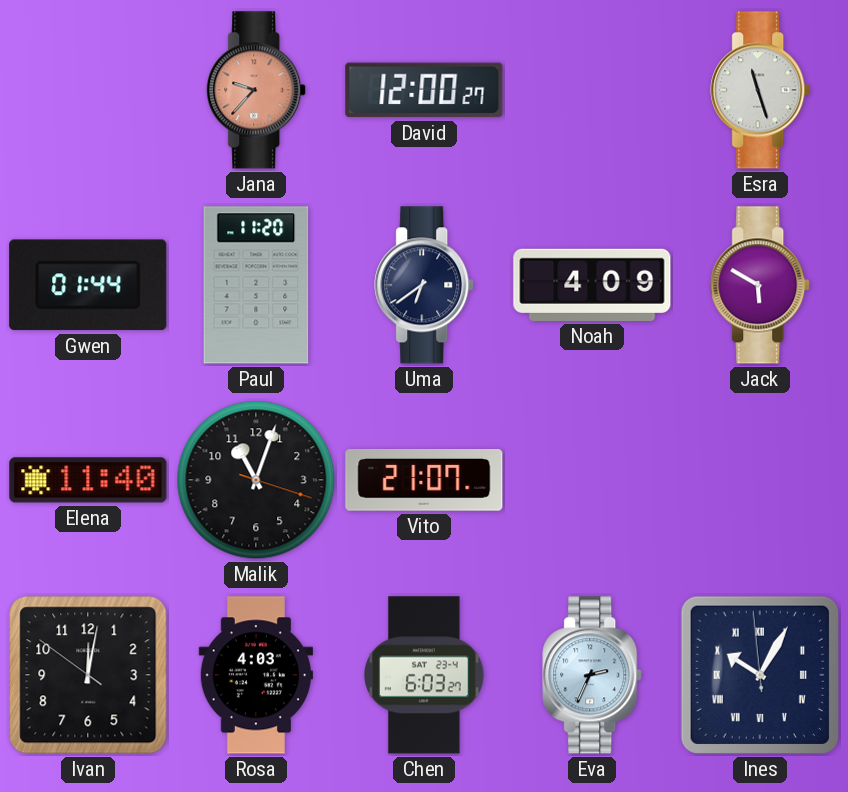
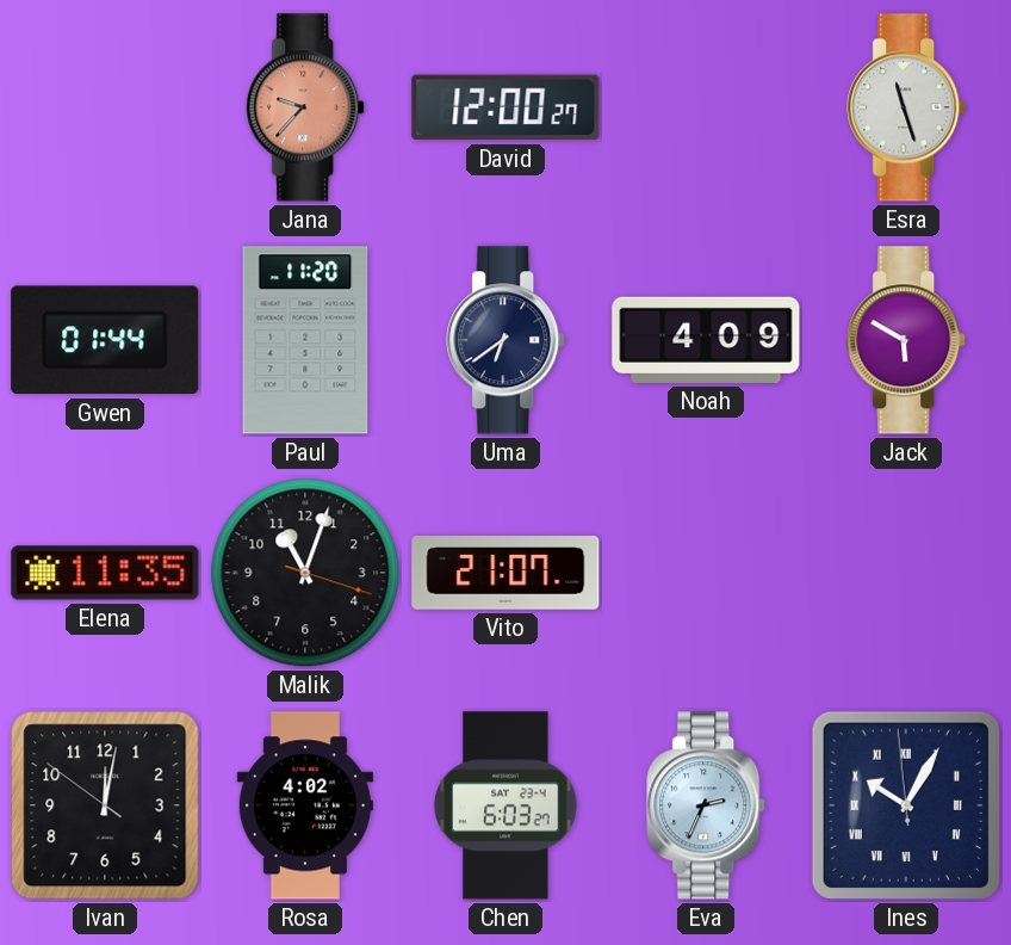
Elena: 11:40 -> 11:35
Rosa: 4:03 -> 4:02
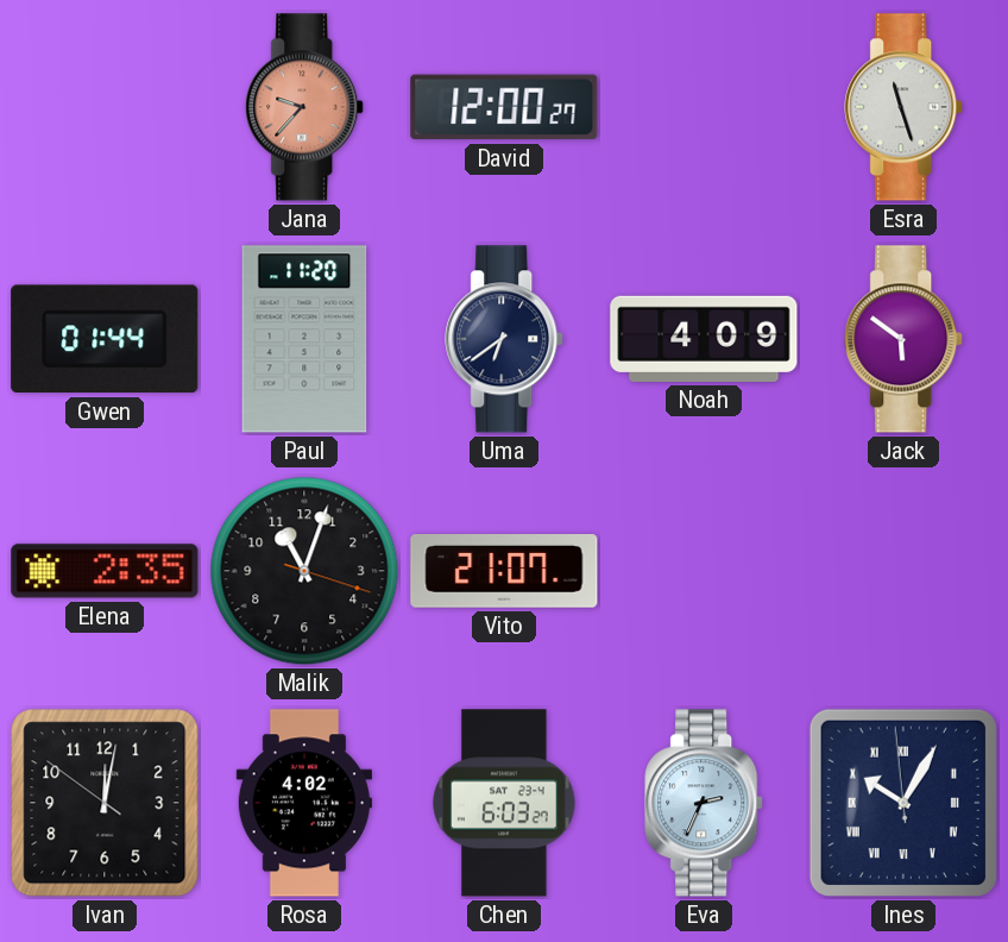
Jack: 5:50 -> 5:51
Elena: 11:35 -> 2:35
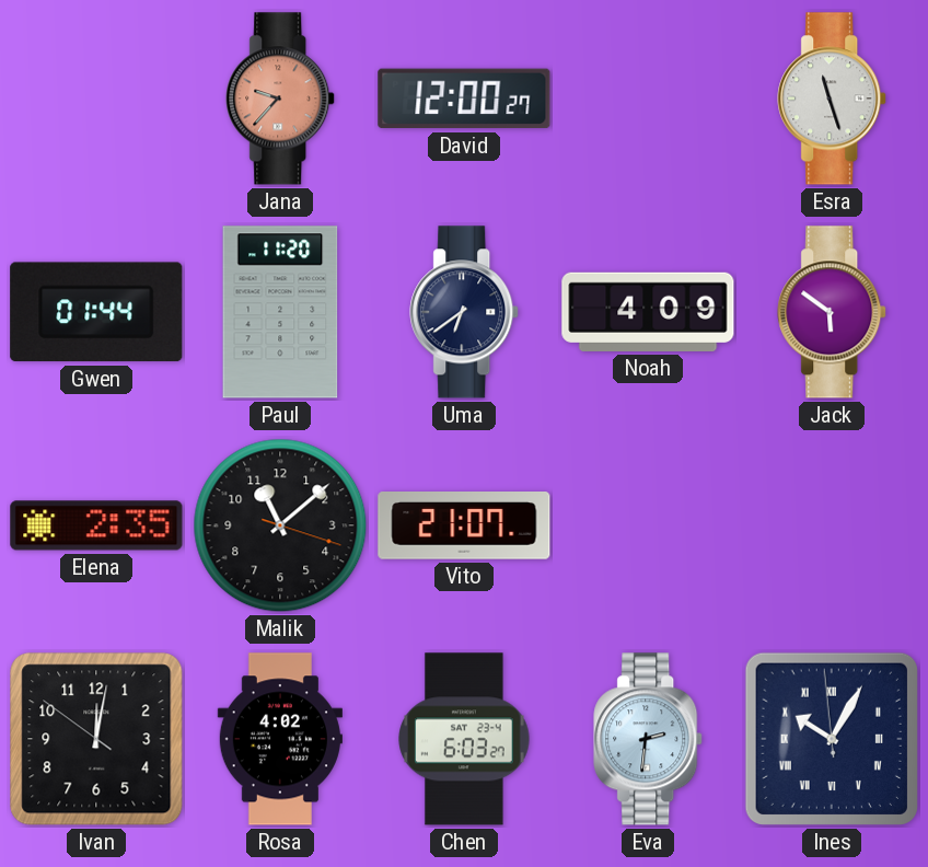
Malik: 11:03 -> 11:08
Eva: 2:34 -> 2:31
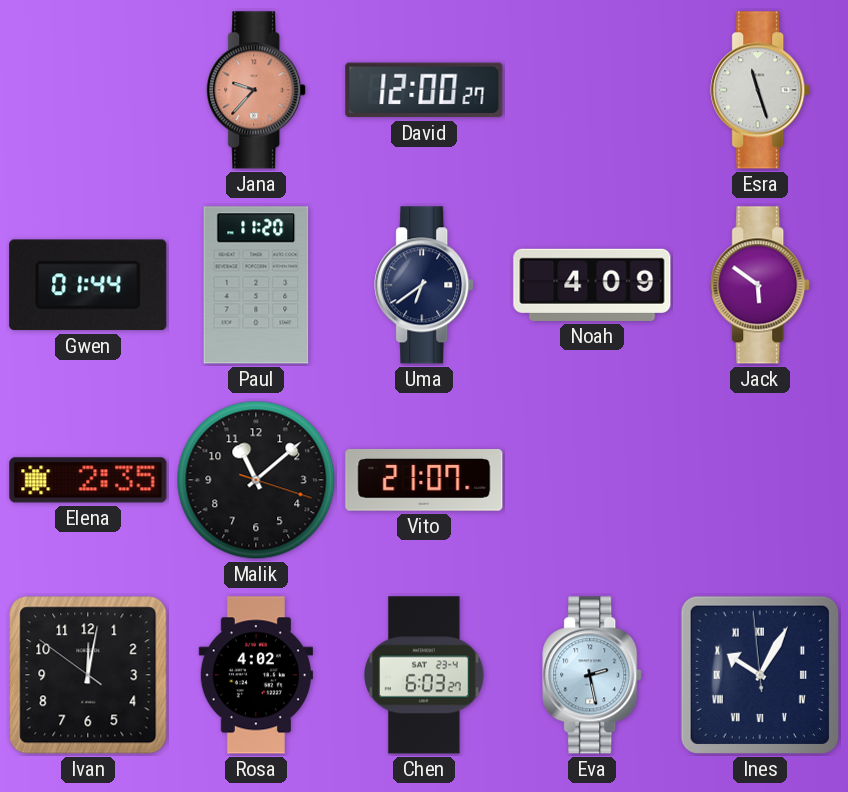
Eva: 2:31 -> 2:28
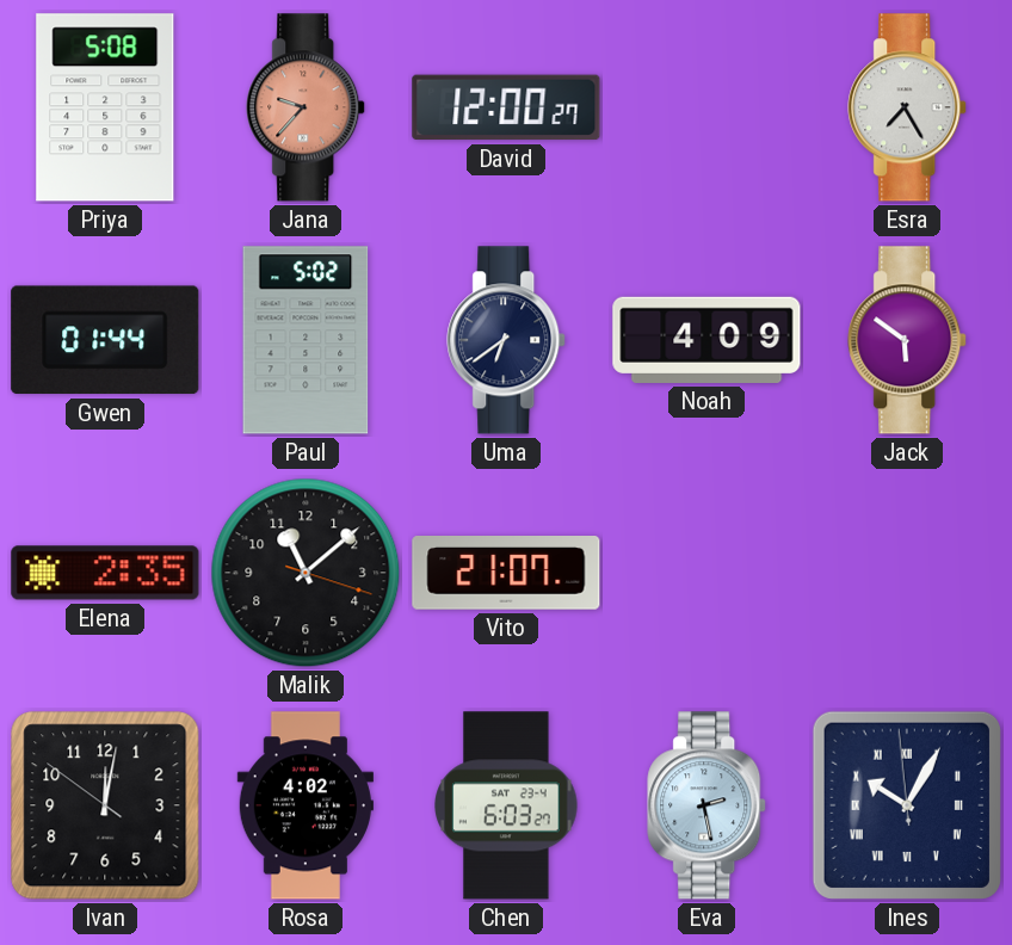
Priya: none -> 5:08
Esra: 11:27 -> 7:25
Paul: 11:20 -> 5:02
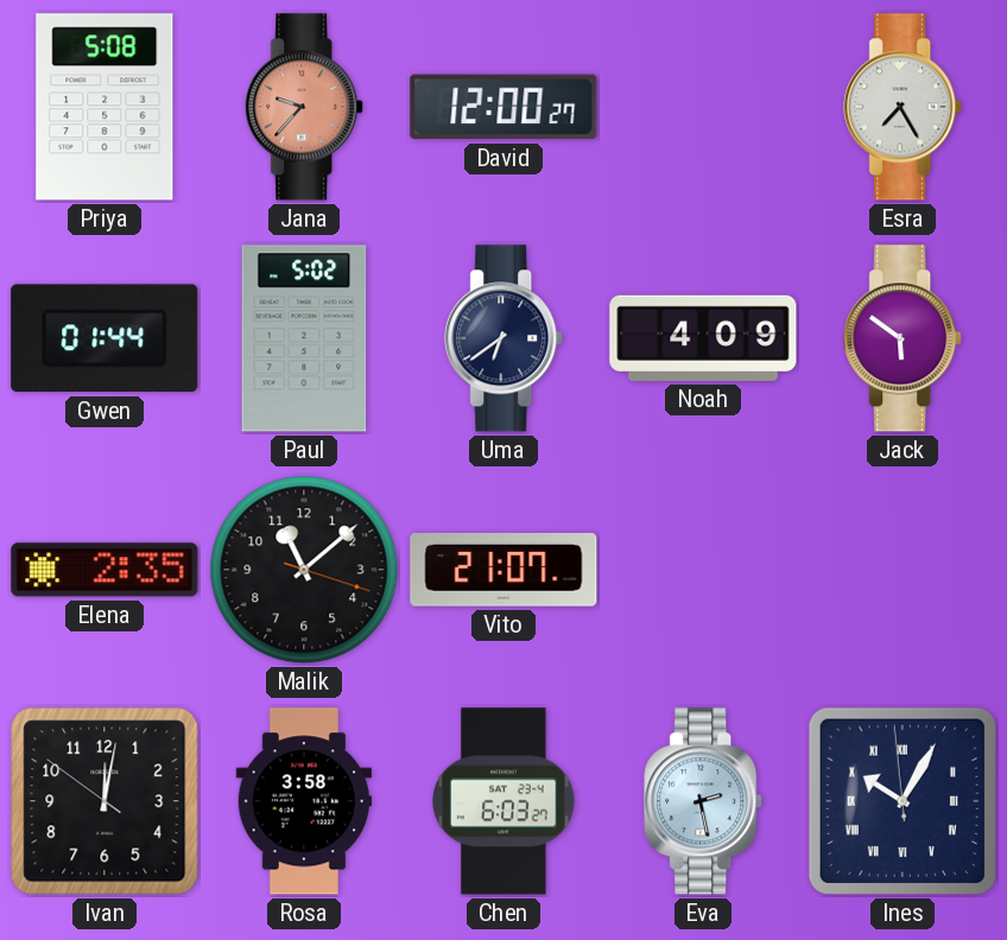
Rosa: 4:02 -> 3:58
